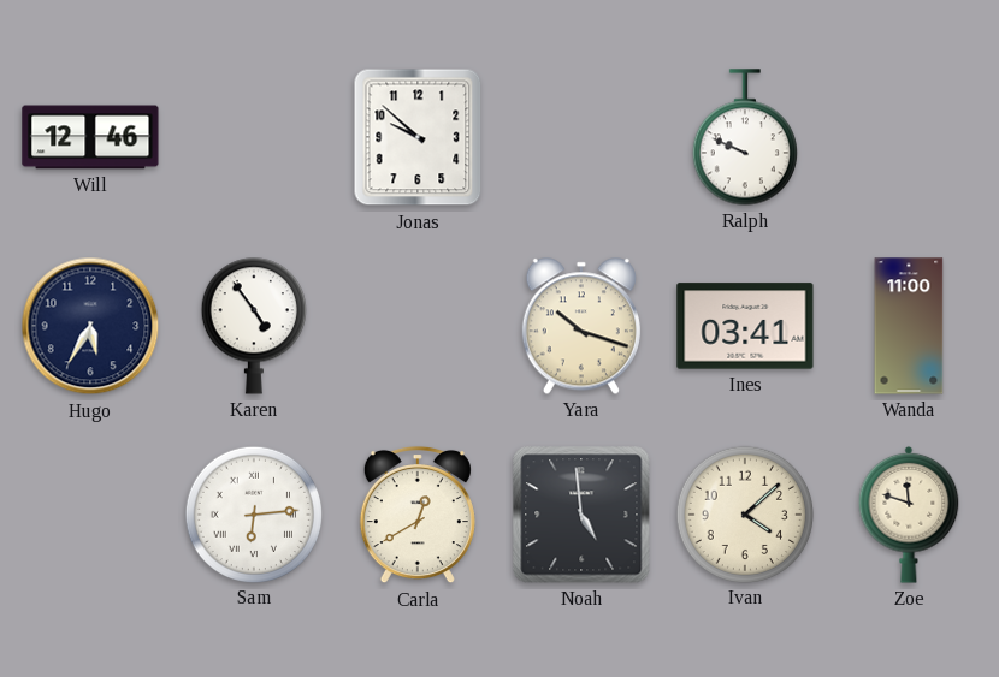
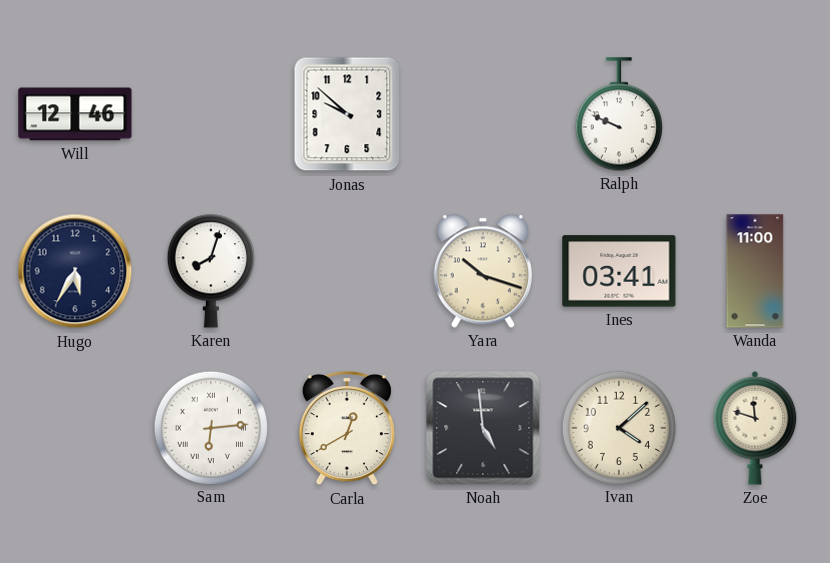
Karen: 4:54 -> 8:03
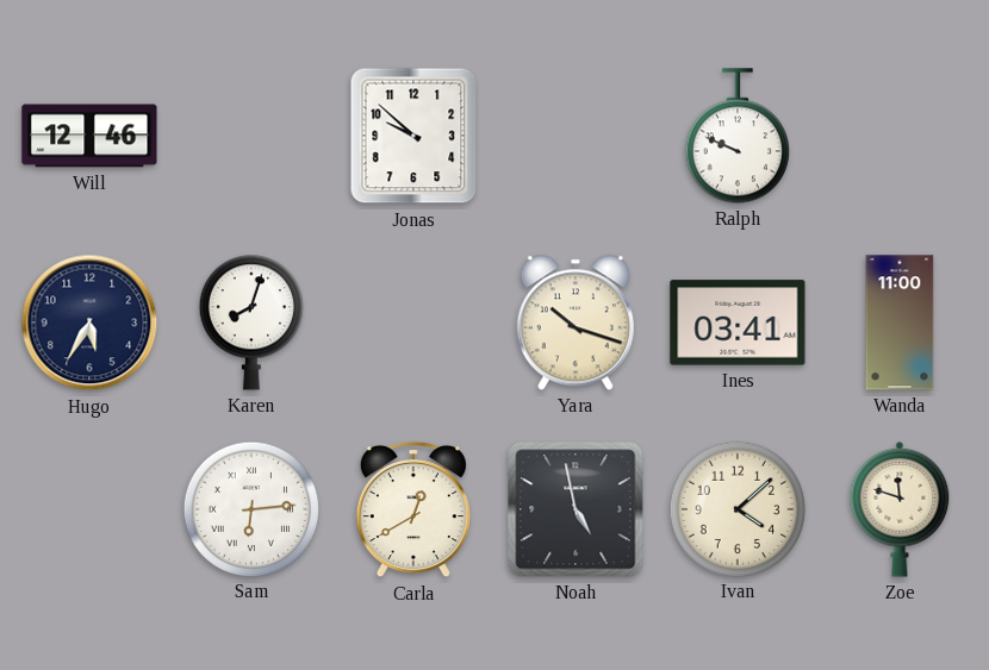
Noah: 4:59 -> 4:58
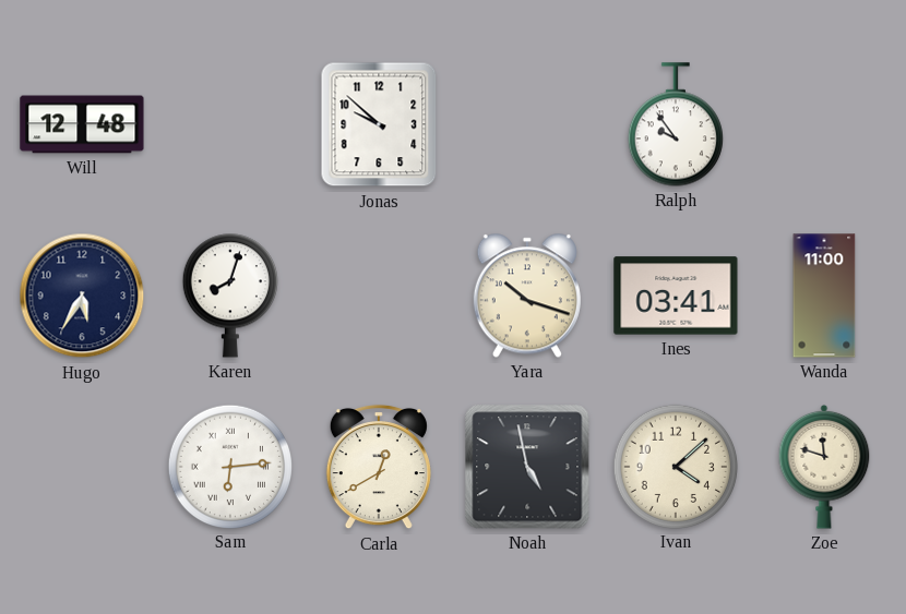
Will: 12:46 -> 12:48
Ralph: 9:49 -> 9:54
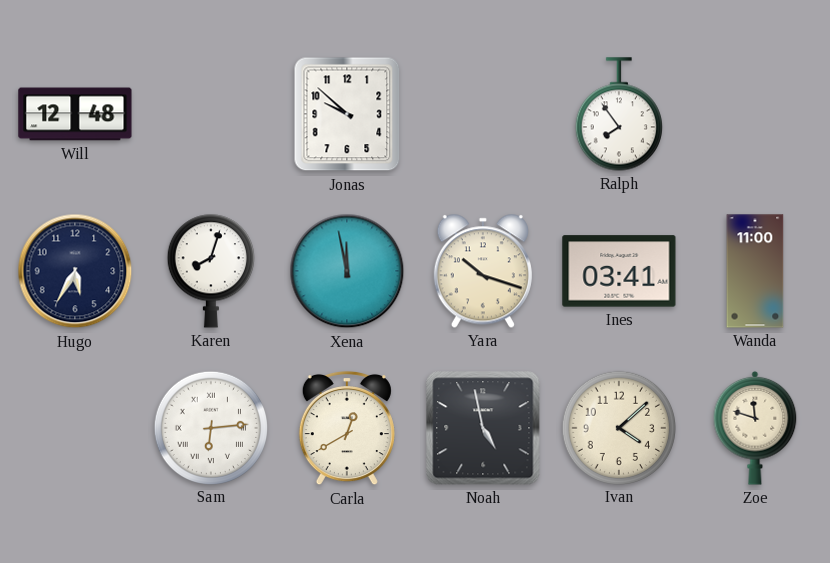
Ralph: 9:54 -> 7:54
Xena: none -> 11:58
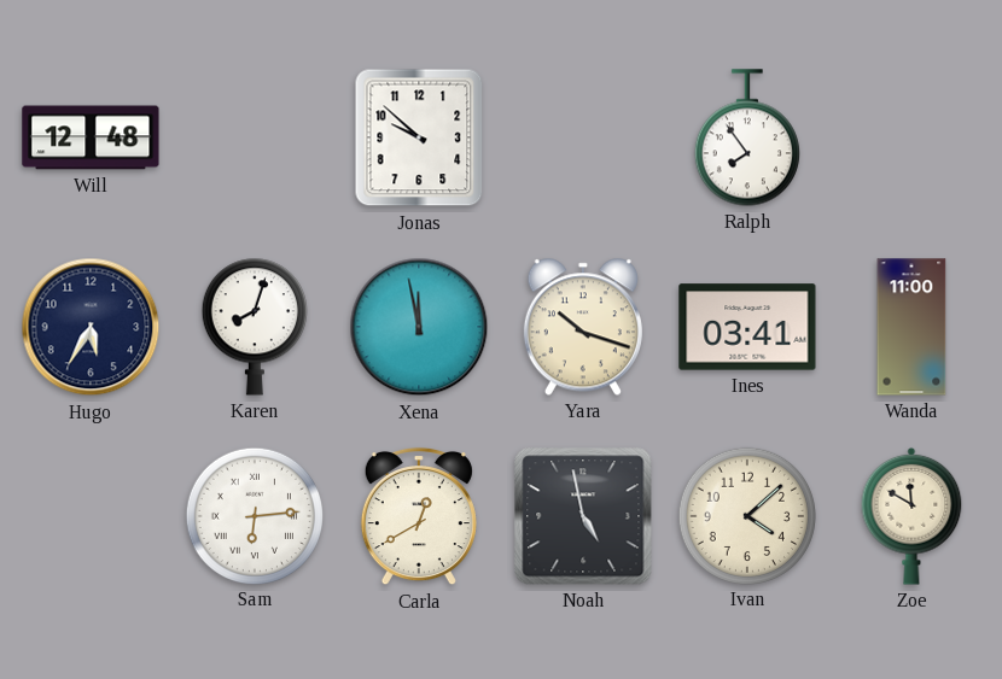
Zoe: 11:48 -> 11:50
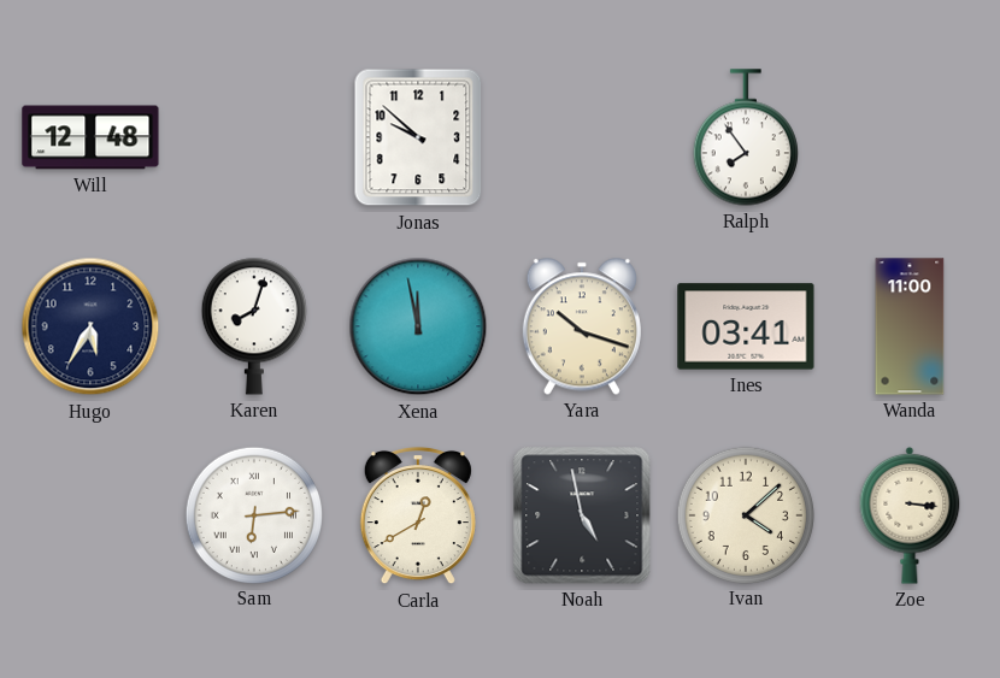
Zoe: 11:50 -> 3:16
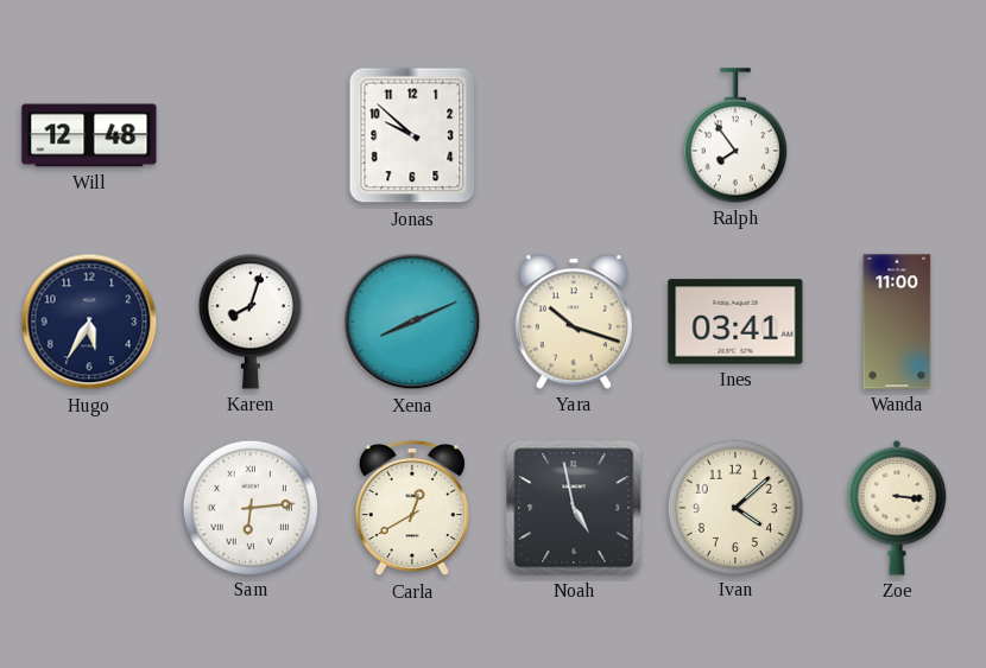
Xena: 11:58 -> 8:11
